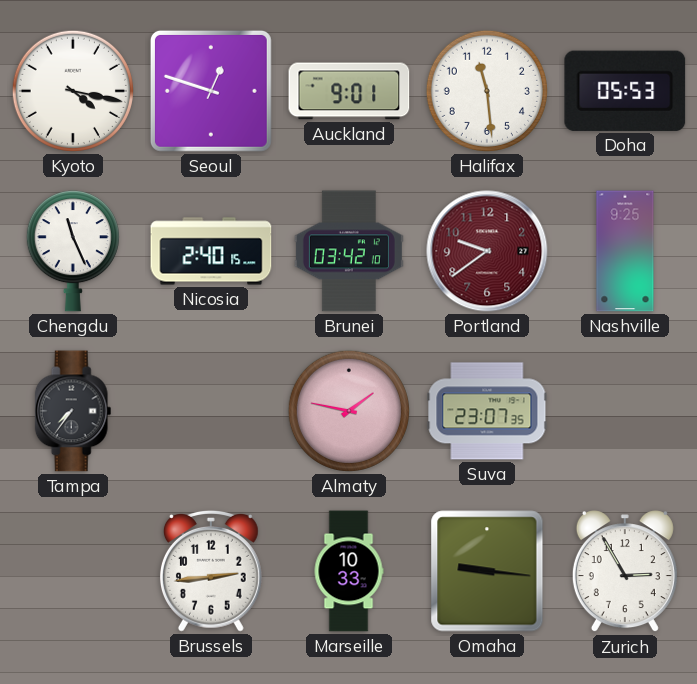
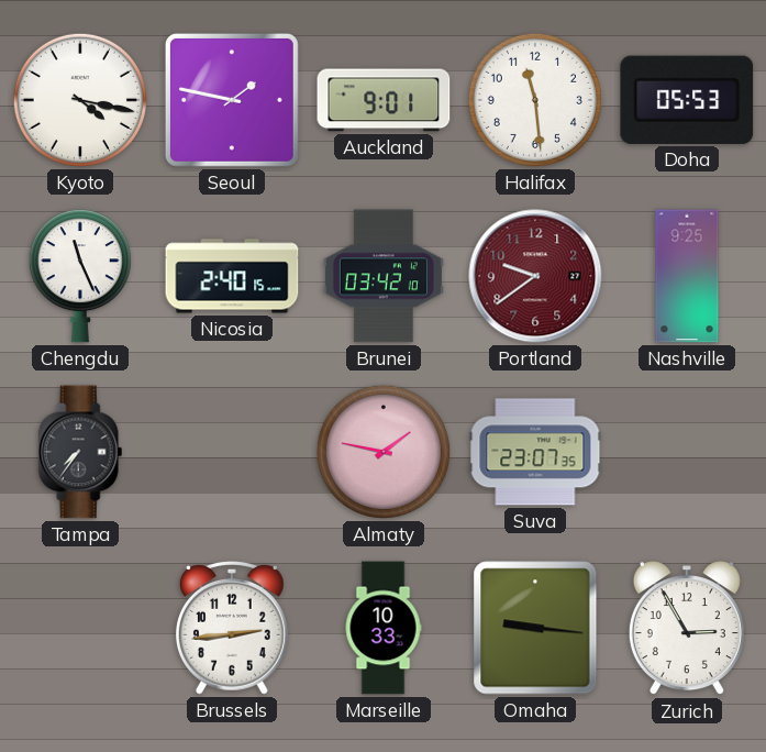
Seoul: 12:48 -> 1:47
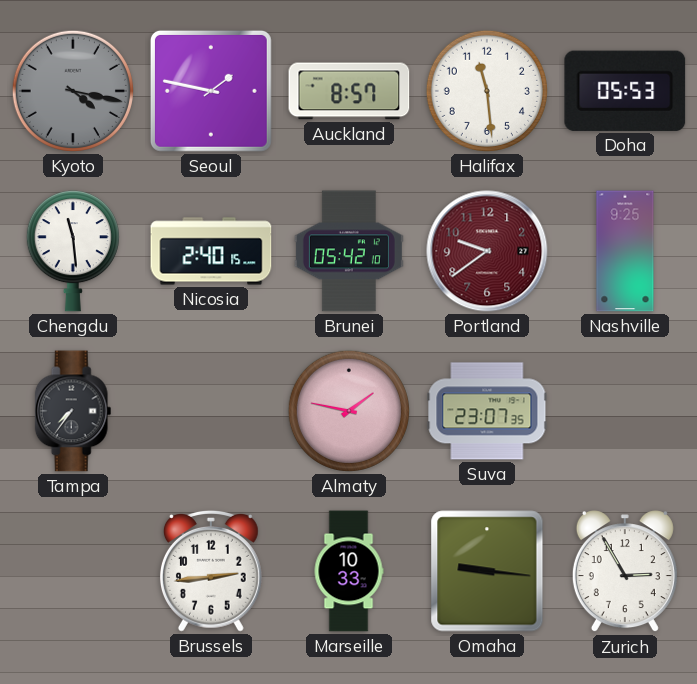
Kyoto dial: white -> grey
Auckland: 9:01 -> 8:57
Chengdu: 11:26 -> 11:29
Brunei: 03:42 -> 05:42
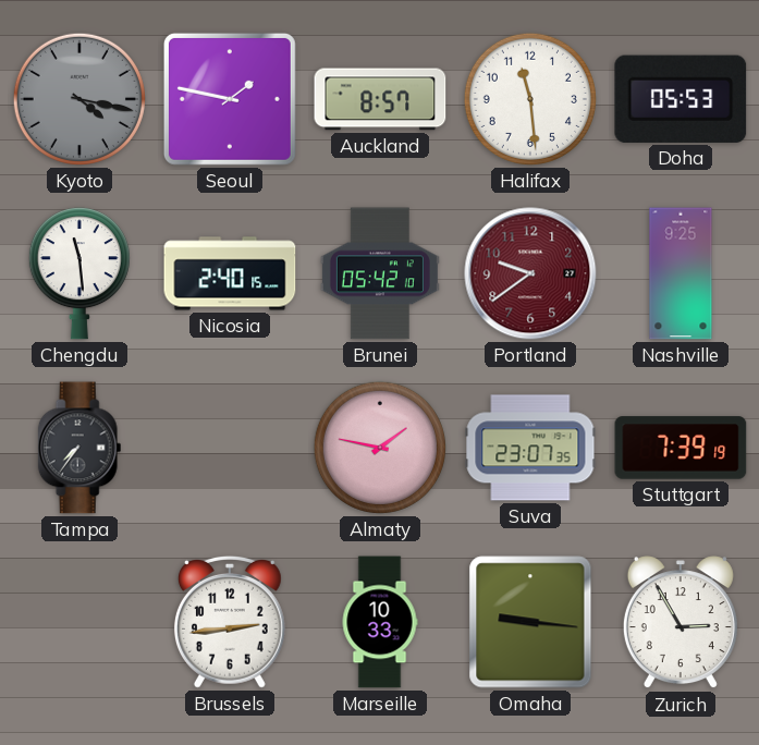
Stuttgart: none -> 7:39
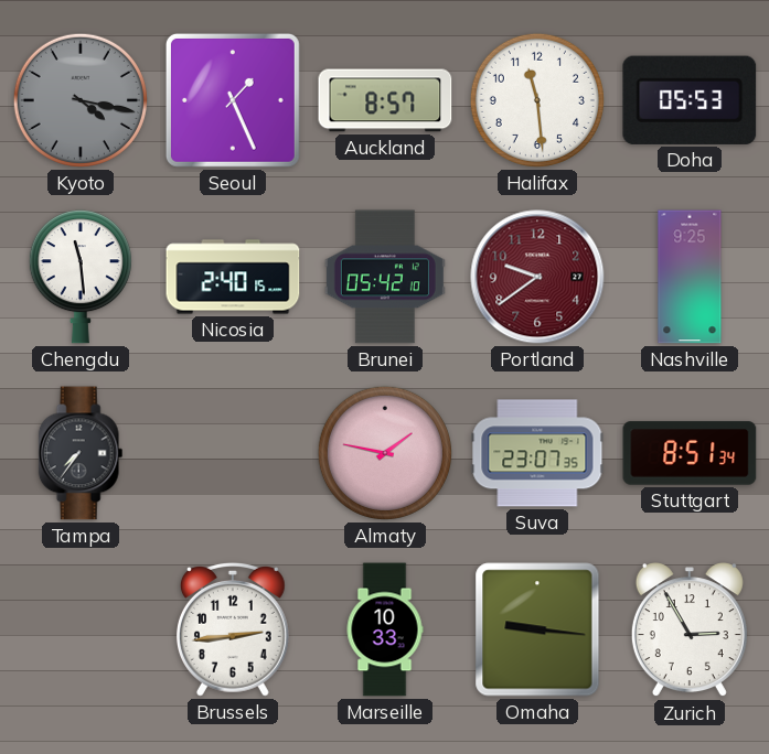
Seoul: 1:47 -> 1:26
Stuttgart: 7:39 -> 8:51
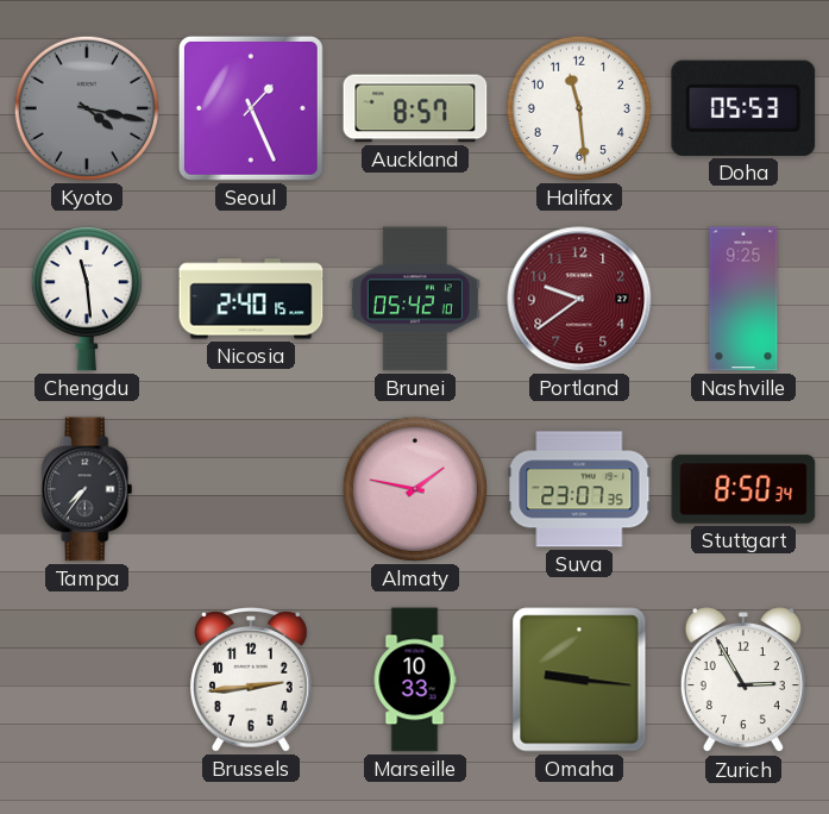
Stuttgart: 8:51 -> 8:50
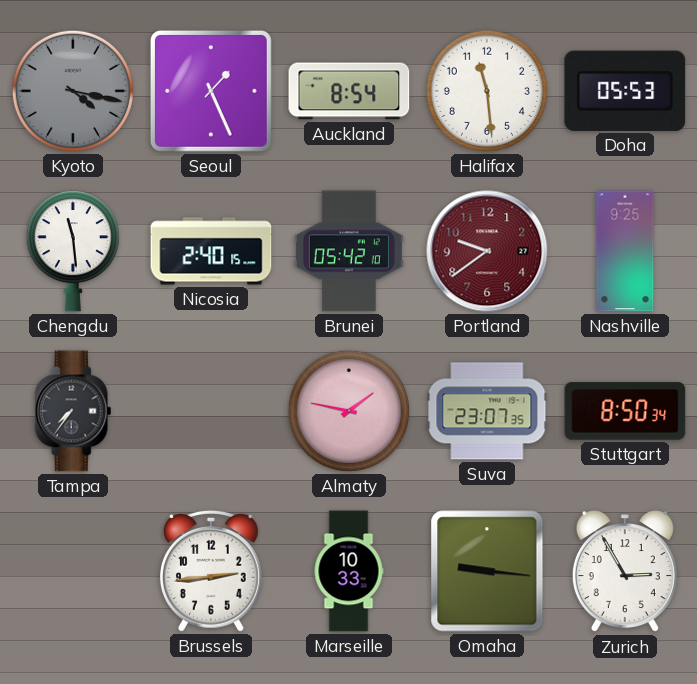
Auckland: 8:57 -> 8:54
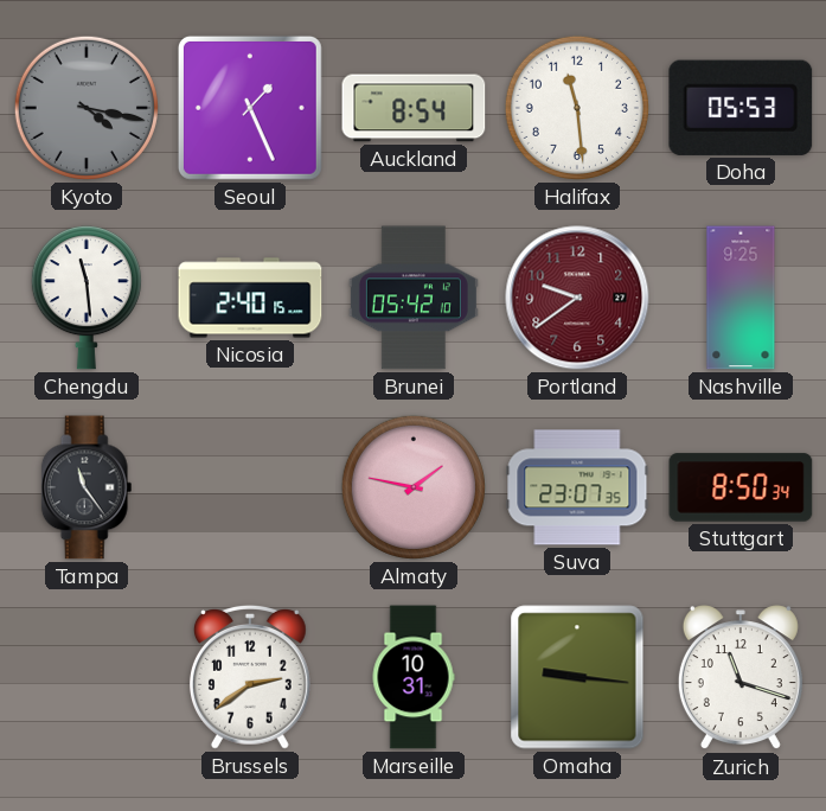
Tampa: 7:36 -> 11:24
Brussels: 2:44 -> 2:39
Marseille: 10:33 -> 10:31
Zurich: 2:55 -> 11:18
